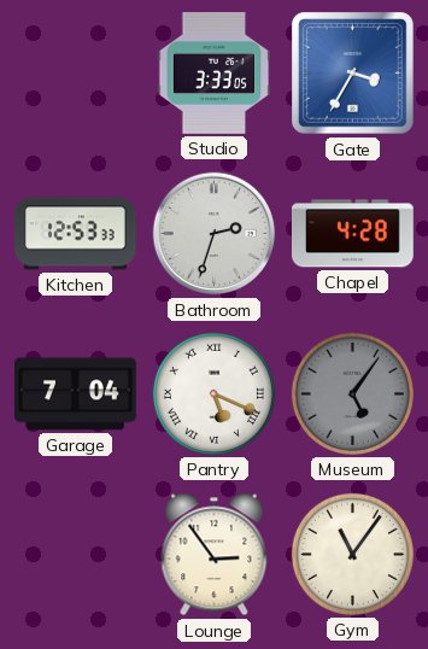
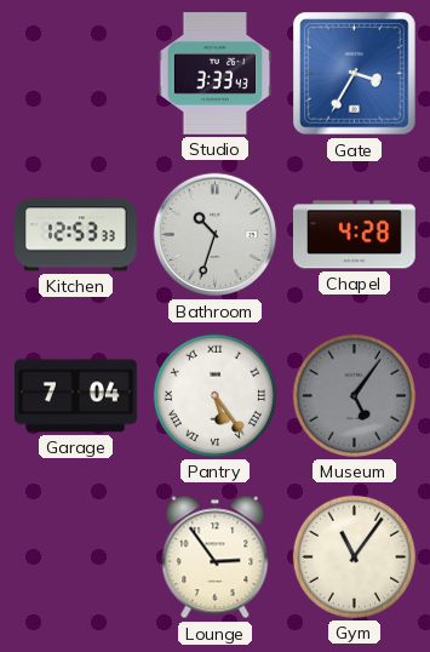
Studio: 3:33:05 -> 3:33:43
Bathroom: 2:33 -> 10:33
Pantry: 5:19 -> 5:24
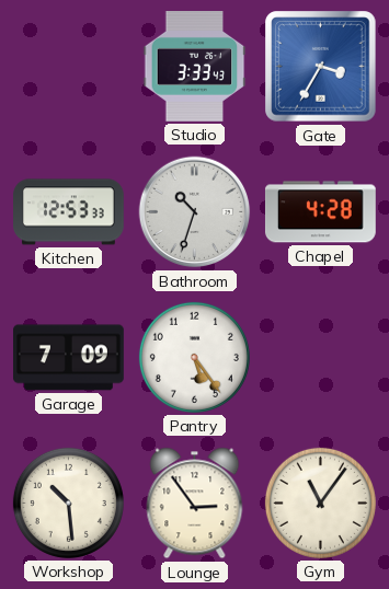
Garage: 7:04 -> 7:09
Pantry numerals: Roman -> Arabic
Museum: 5:06 -> none
Workshop: none -> 10:29
